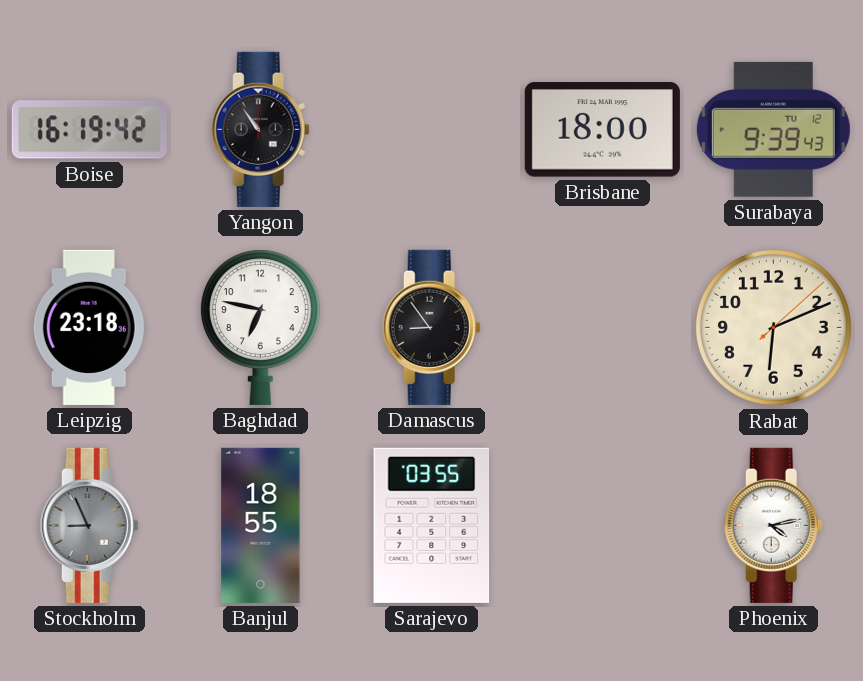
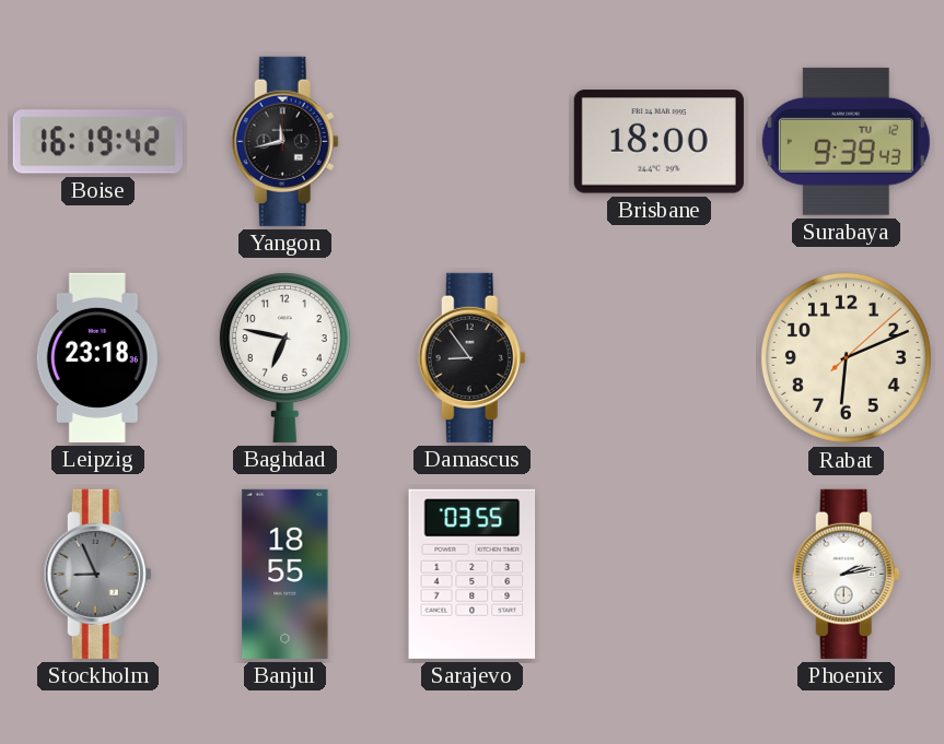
Yangon: 10:54 -> 11:43
Phoenix: 4:13 -> 2:13
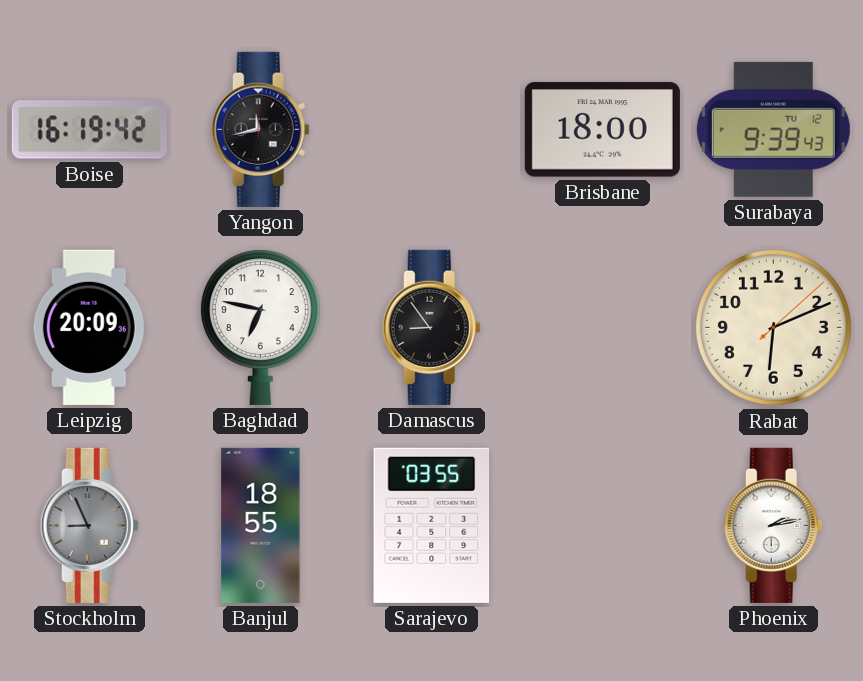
Leipzig: 23:18 -> 20:09
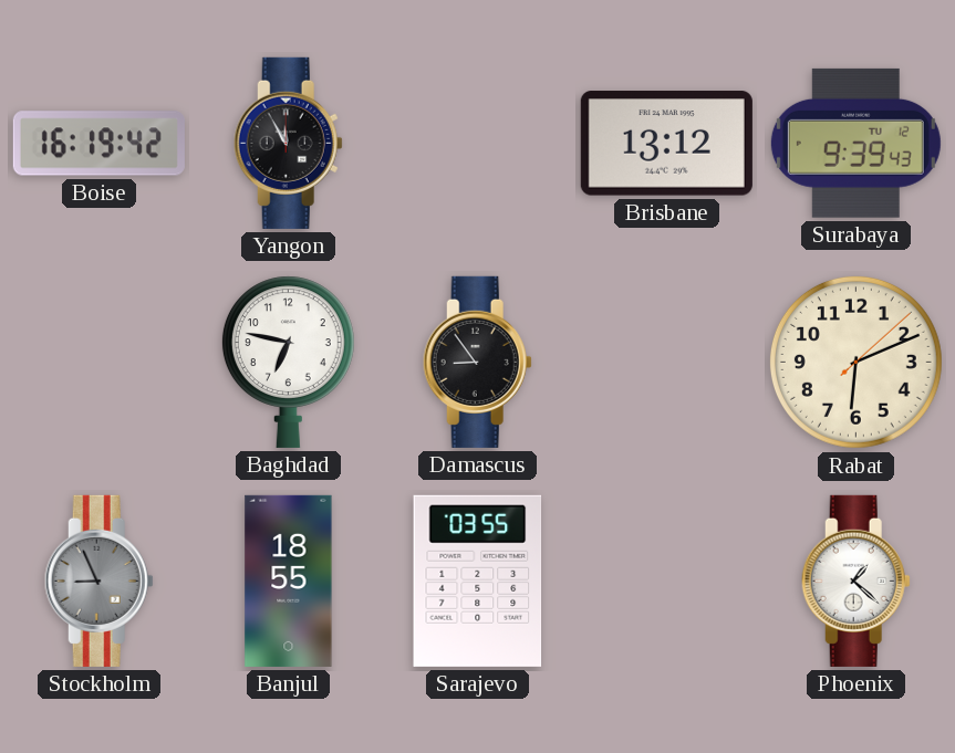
Yangon: 11:43 -> 11:55
Brisbane: 18:00 -> 13:12
Leipzig: 20:09 -> none
Phoenix: 2:13 -> 1:22
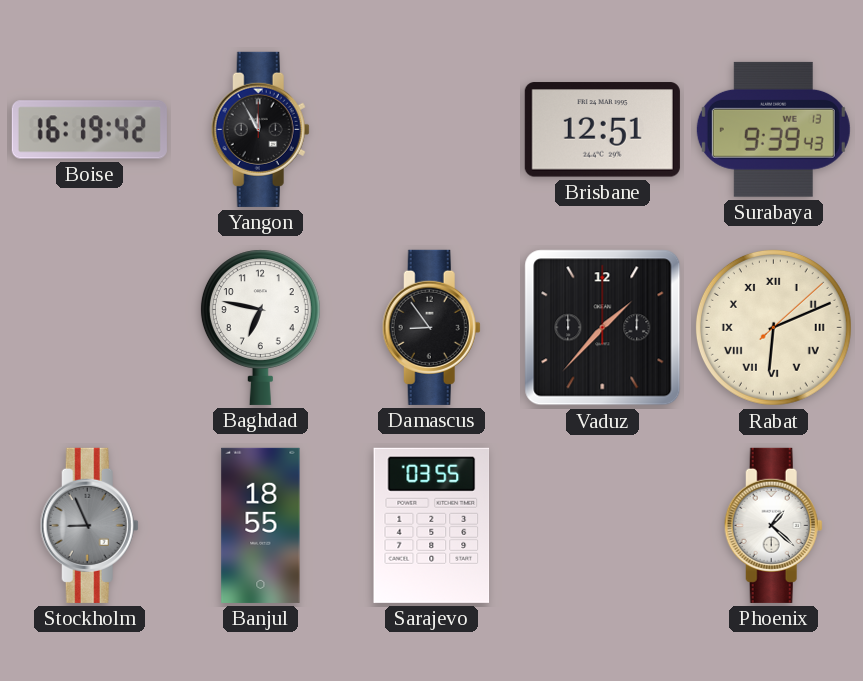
Brisbane: 13:12 -> 12:51
Surabaya date: TU 12 -> WE 13
Vaduz: none -> 1:37
Rabat numerals: Arabic -> Roman
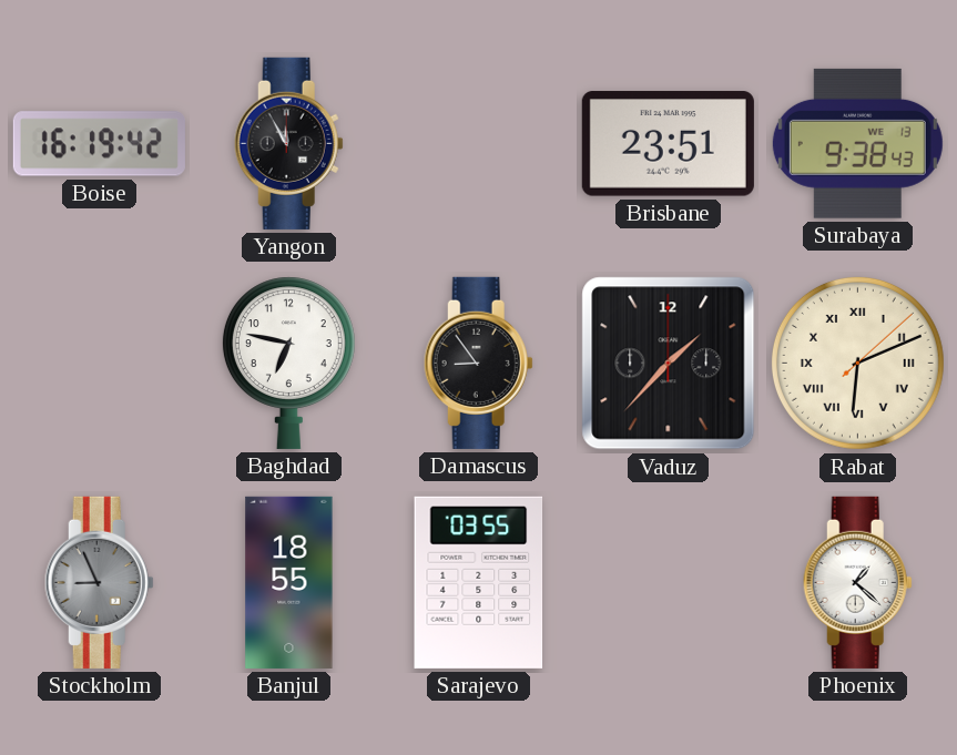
Brisbane: 12:51 -> 23:51
Surabaya: 9:39 -> 9:38
